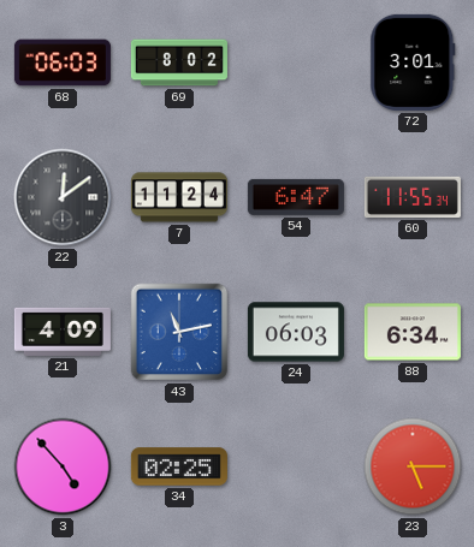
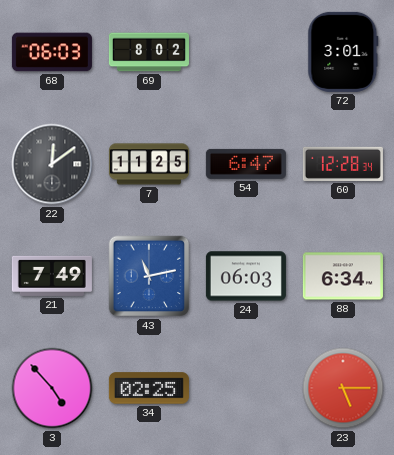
7: 11:24 -> 11:25
60: 11:55 -> 12:28
21: 4:09 -> 7:49
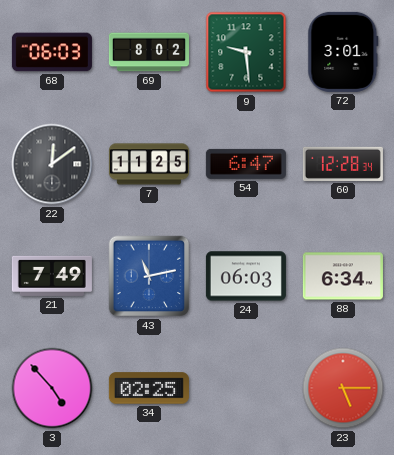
9: none -> 9:29
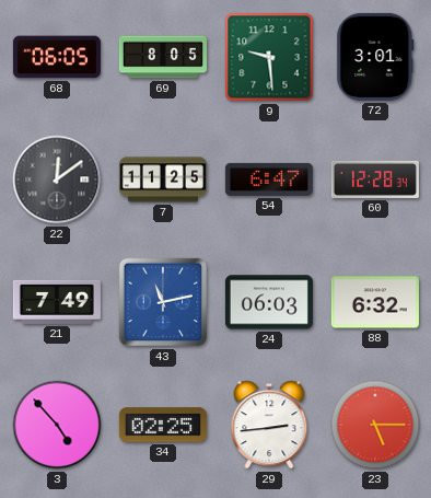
68: 06:03 -> 06:05
69: 8:02 -> 8:05
88: 6:34 -> 6:32
29: none -> 2:44
